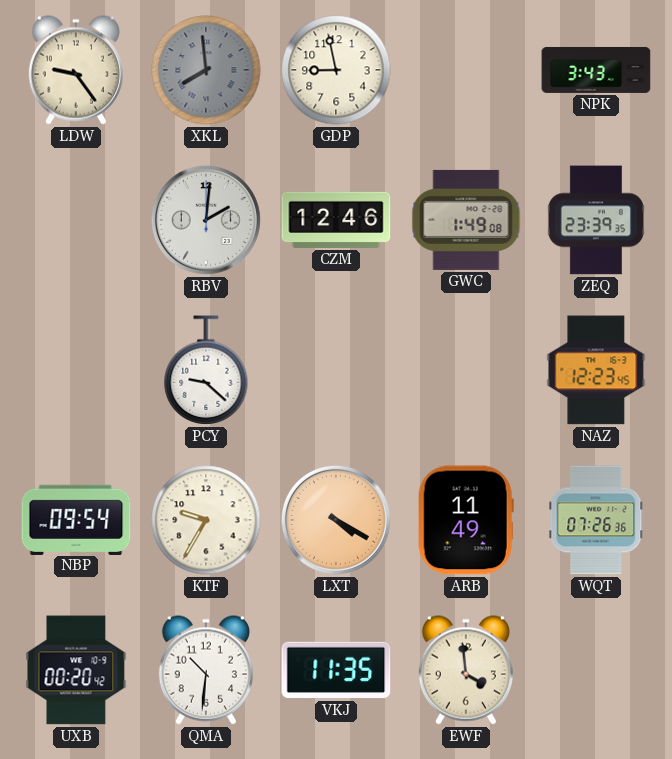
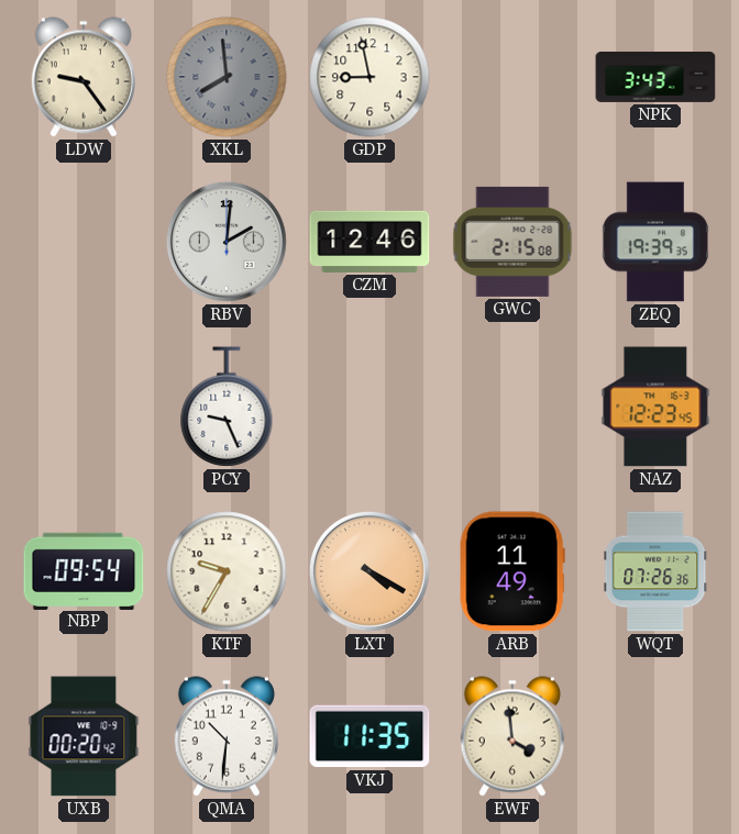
GWC: 1:49 -> 2:15
ZEQ: 23:39 -> 19:39
PCY: 9:22 -> 9:26
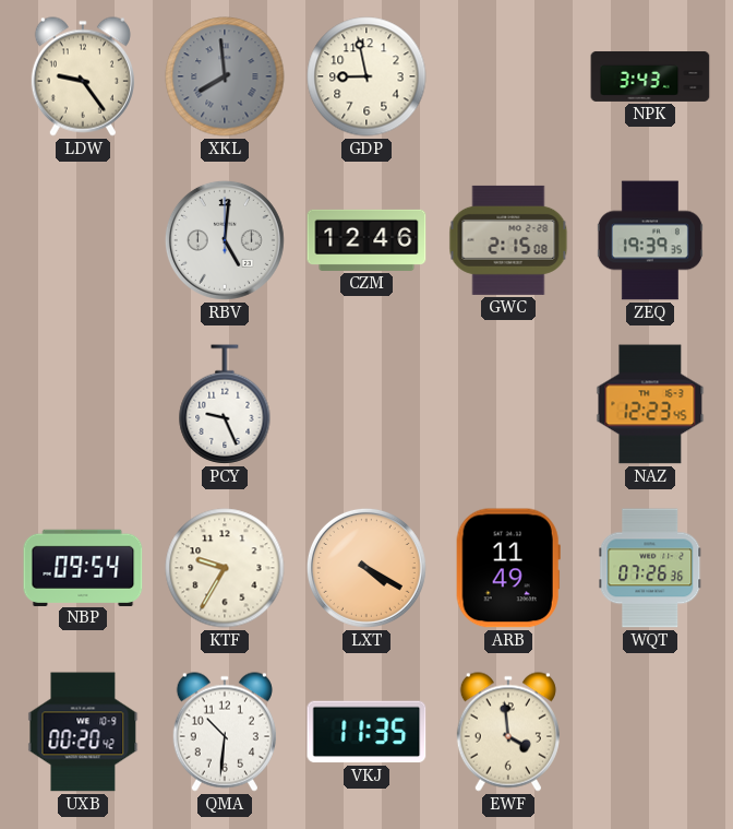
RBV: 2:01 -> 5:01
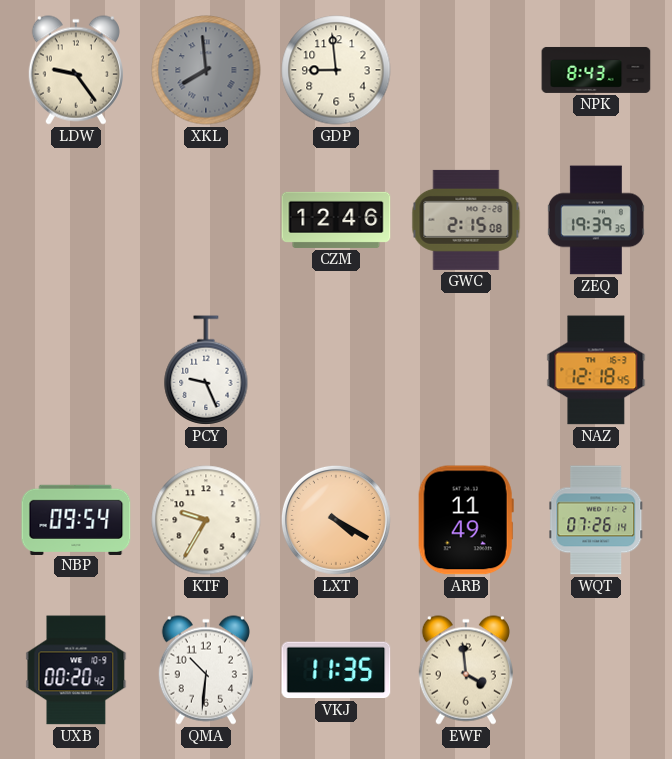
GDP: 8:58 -> 8:59
NPK: 3:43 -> 8:43
RBV: 5:01 -> none
NAZ: 12:23 -> 12:18
WQT: 07:26:36 -> 07:26:14
